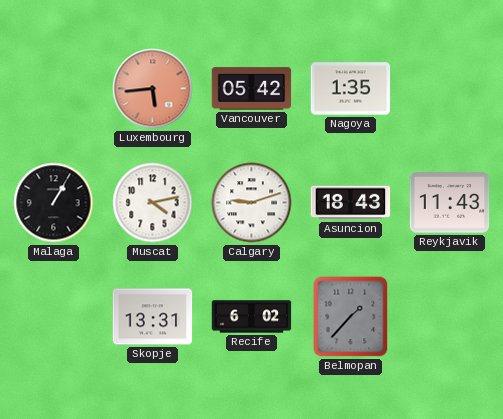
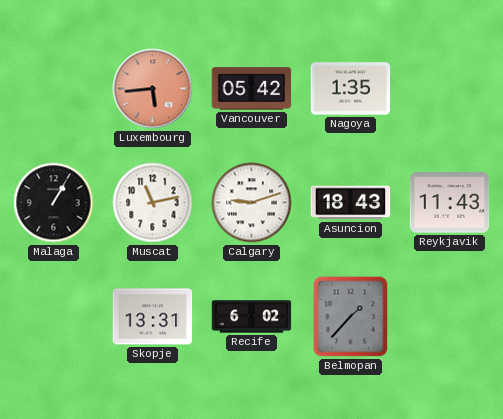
Muscat: 4:13 -> 11:13
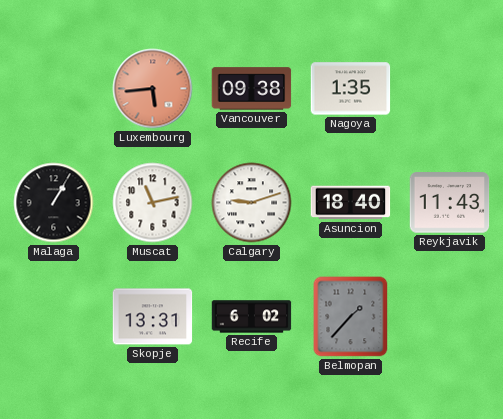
Vancouver: 05:42 -> 09:38
Asuncion: 18:43 -> 18:40
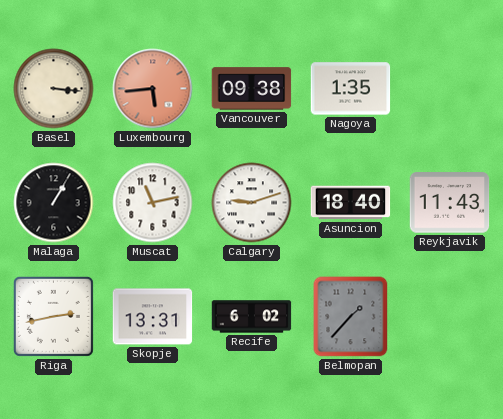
Basel: none -> 3:16
Riga: none -> 2:43
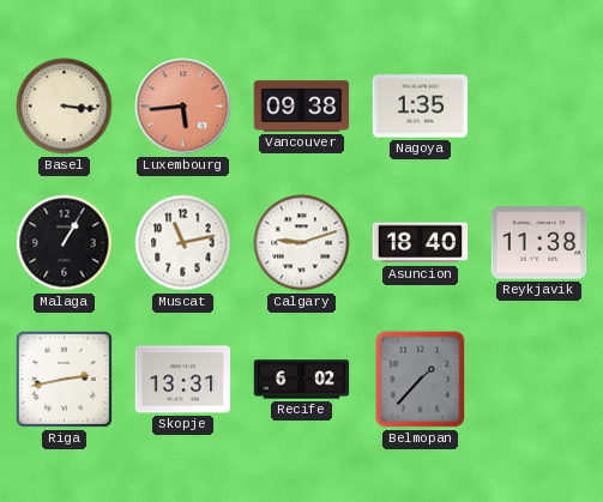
Reykjavik: 11:43 -> 11:38
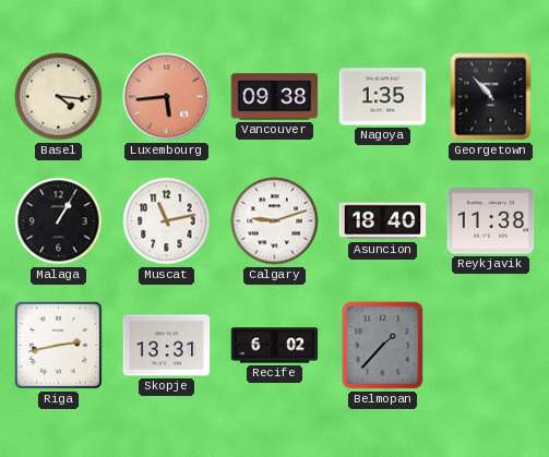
Basel: 3:16 -> 4:16
Georgetown: none -> 10:53
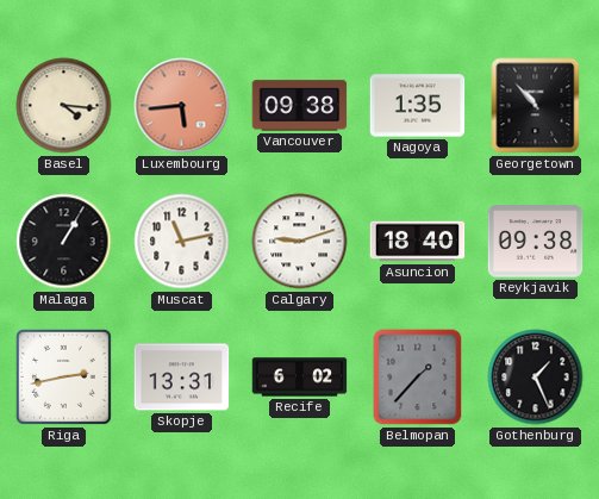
Reykjavik: 11:38 -> 09:38
Gothenburg: none -> 1:26
